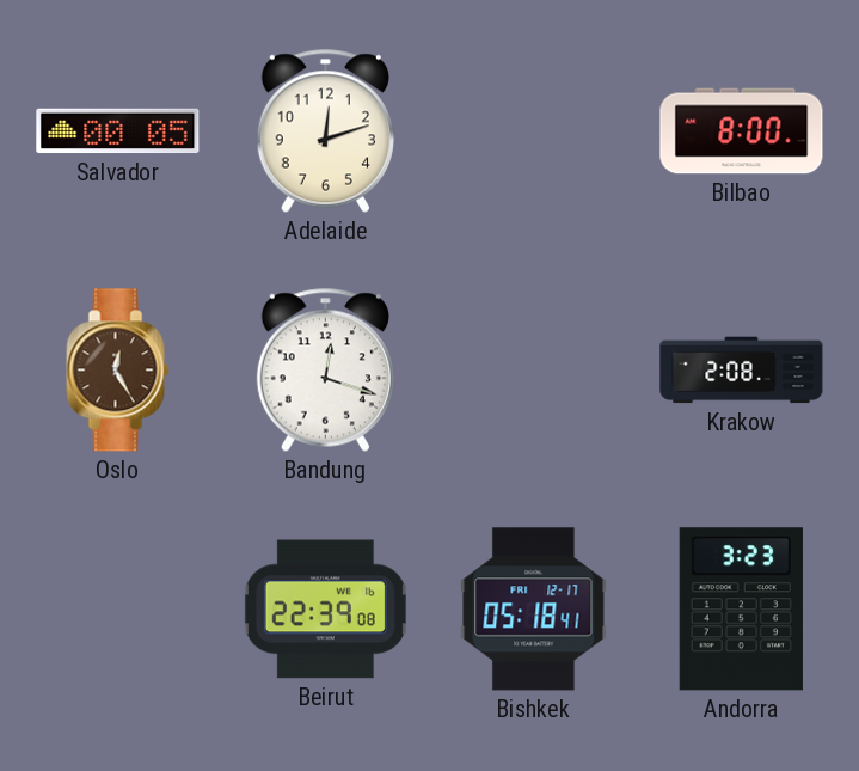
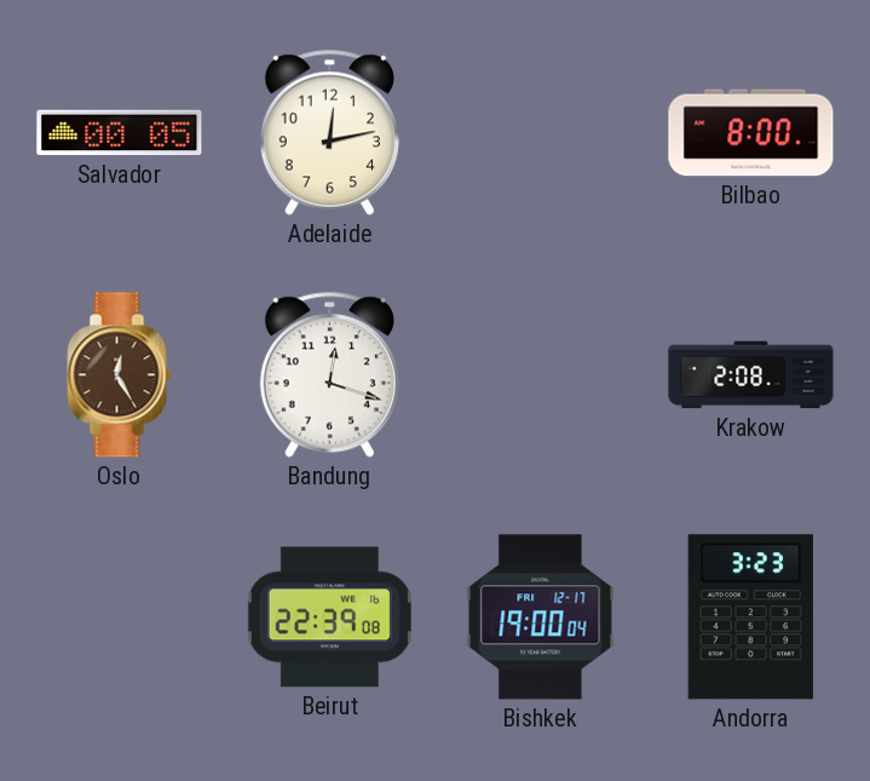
Adelaide: 12:12 -> 12:13
Bishkek: 05:18 -> 19:00
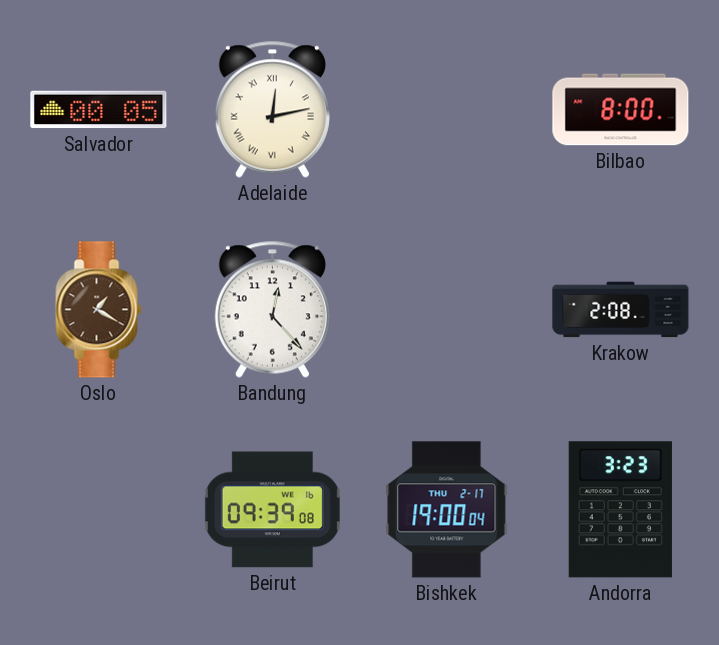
Adelaide numerals: Arabic -> Roman
Oslo: 12:25 -> 1:20
Bandung: 12:18 -> 12:23
Beirut: 22:39 -> 09:39
Bishkek date: FRI 12-17 -> THU 2-17
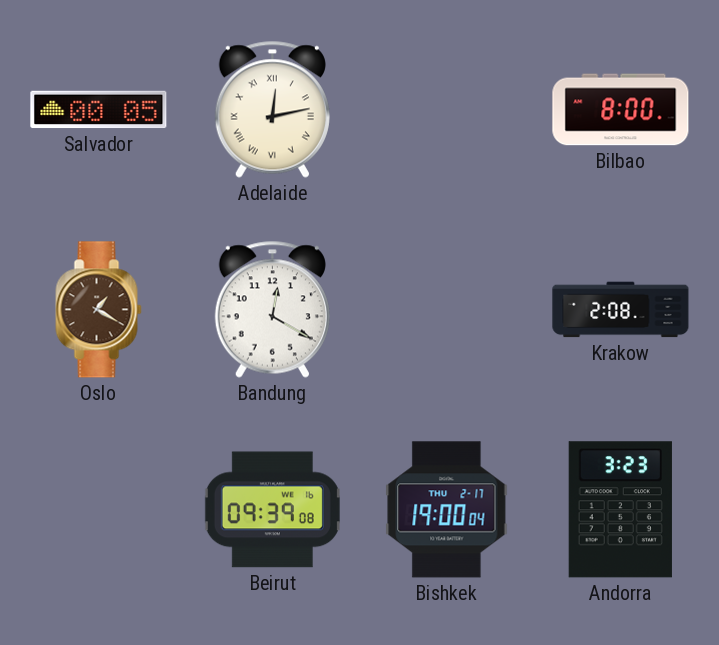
Bandung: 12:23 -> 12:20
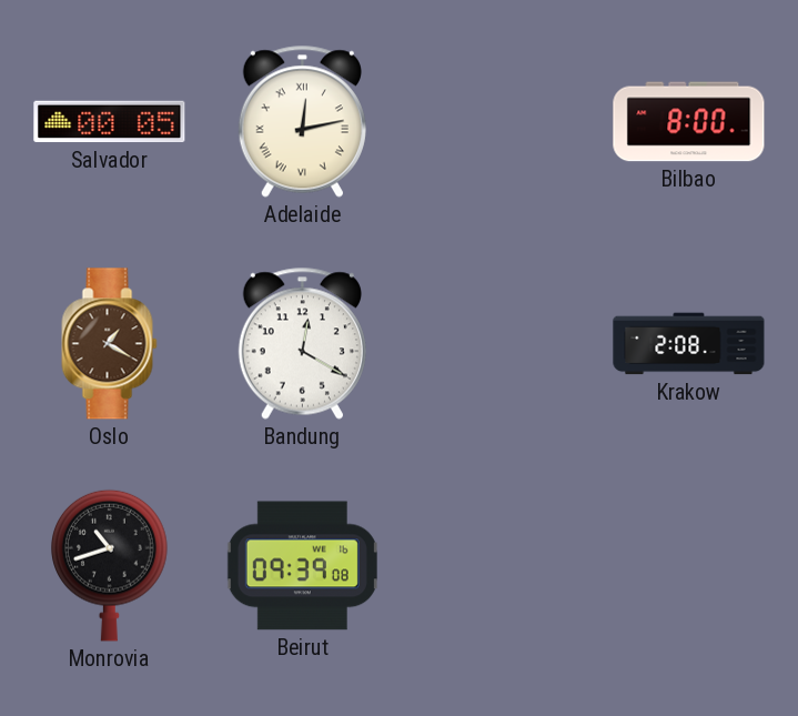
Monrovia: none -> 10:42
Bishkek: 19:00 -> none
Andorra: 3:23 -> none
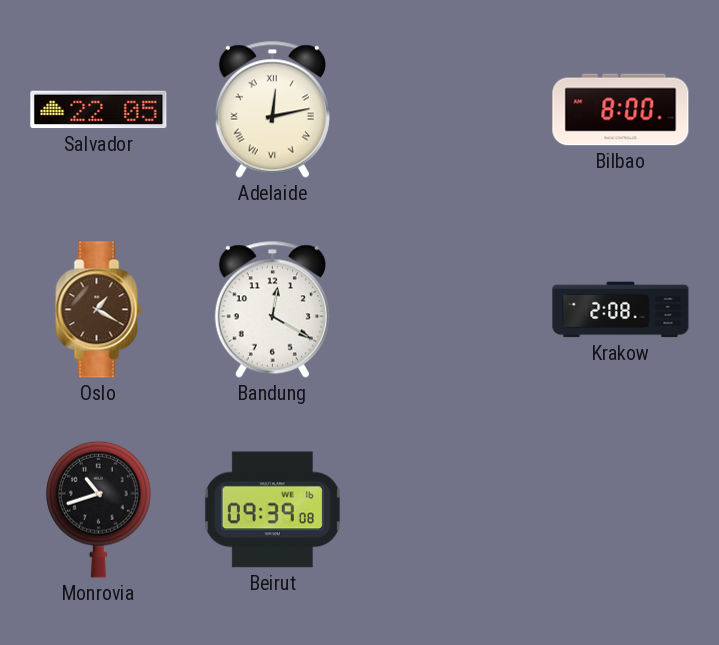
Salvador: 00:05 -> 22:05
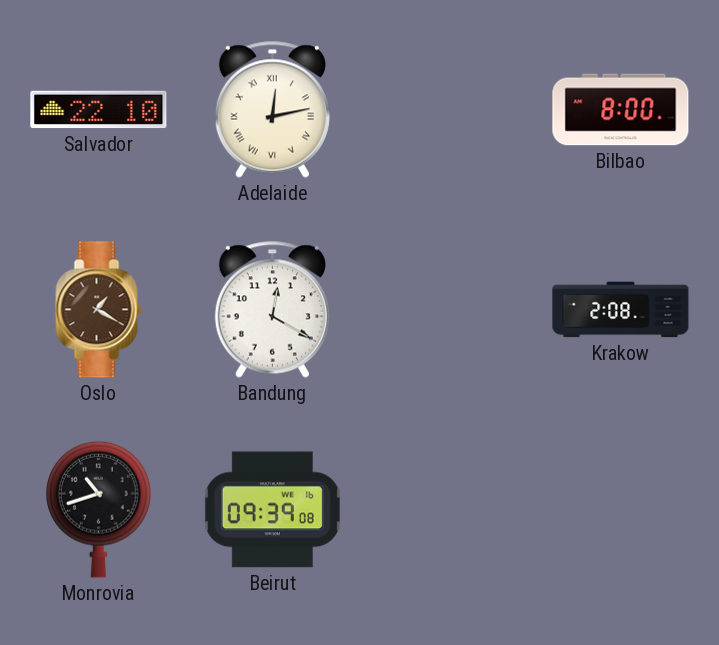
Salvador: 22:05 -> 22:10
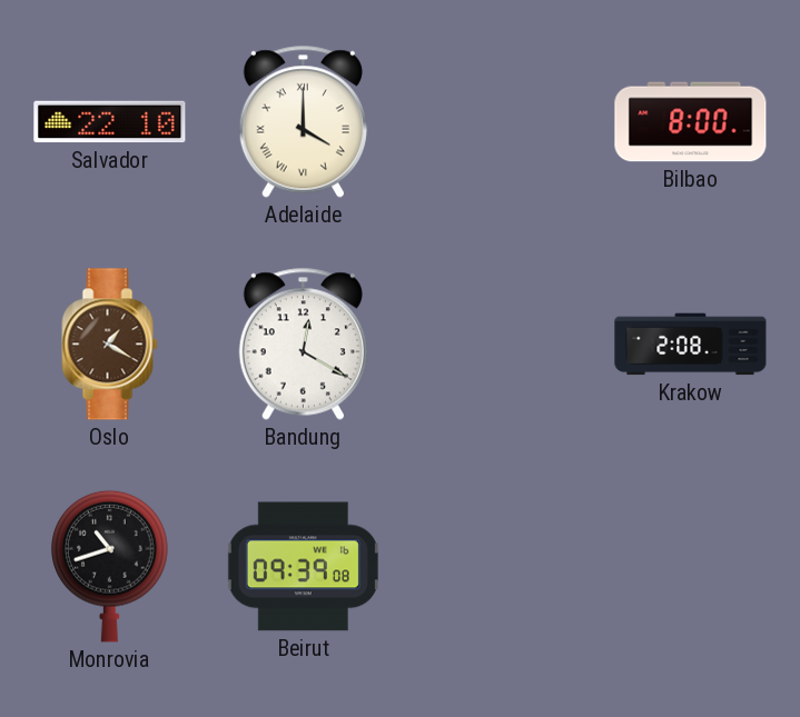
Adelaide: 12:13 -> 4:00
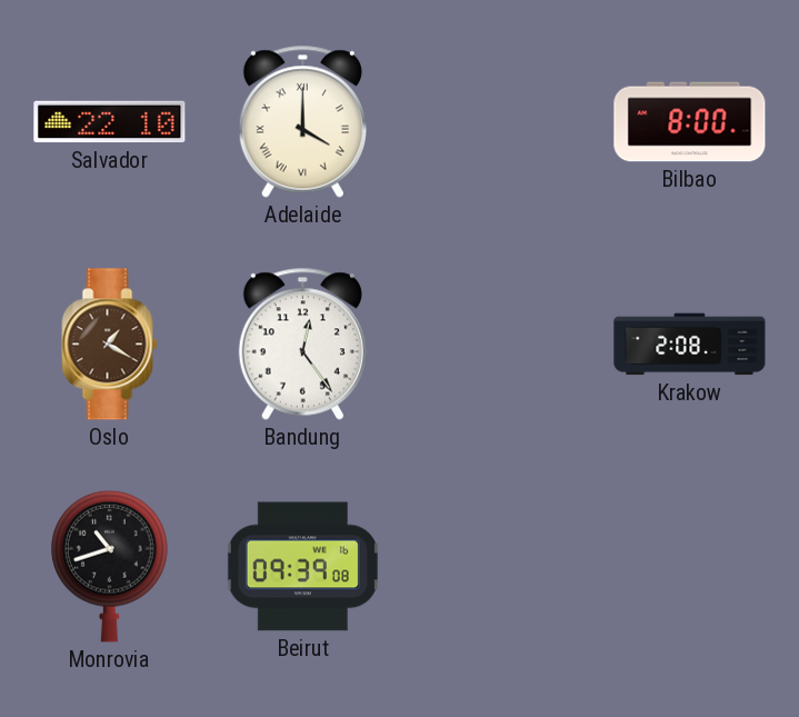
Bandung: 12:20 -> 12:24
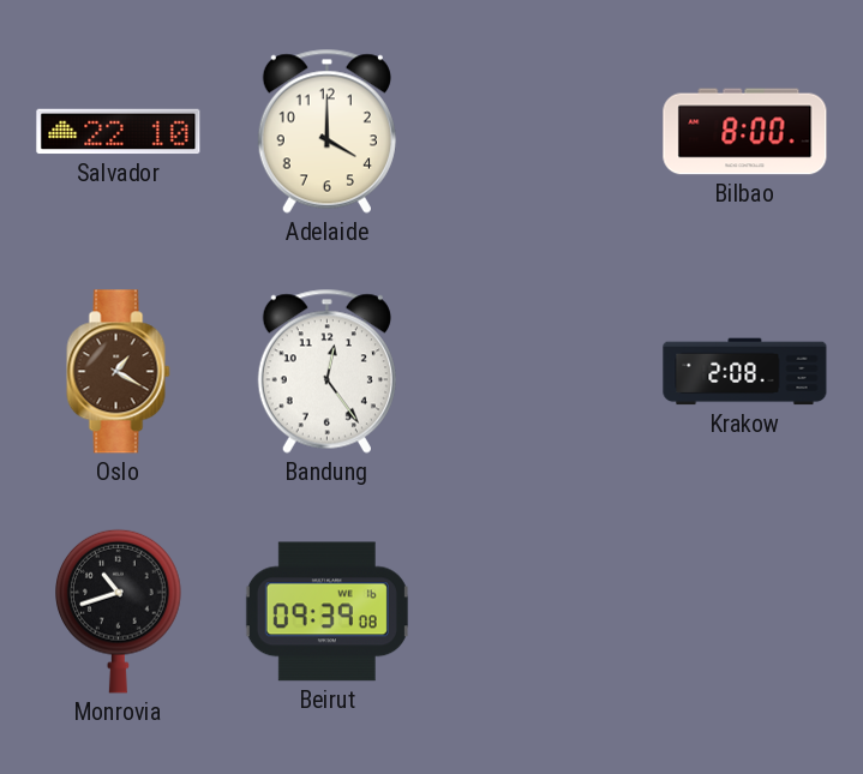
Adelaide numerals: Roman -> Arabic
